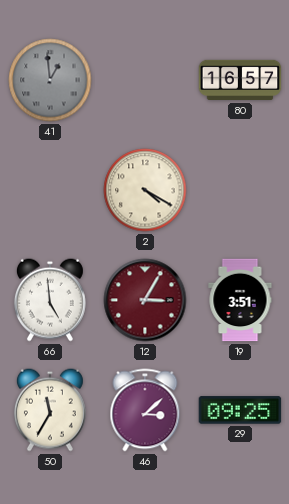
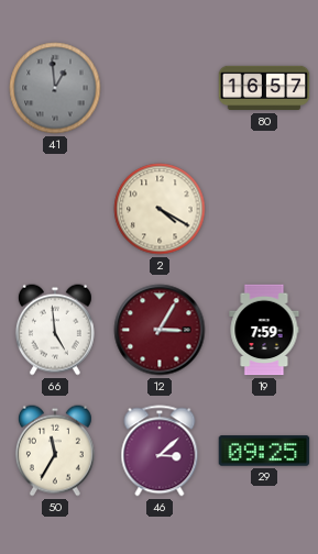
19: 3:51 -> 7:59
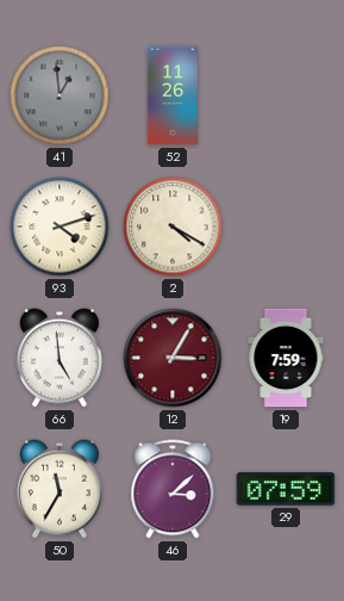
52: none -> 11:26
80: 16:57 -> none
93: none -> 4:12
29: 09:25 -> 07:59
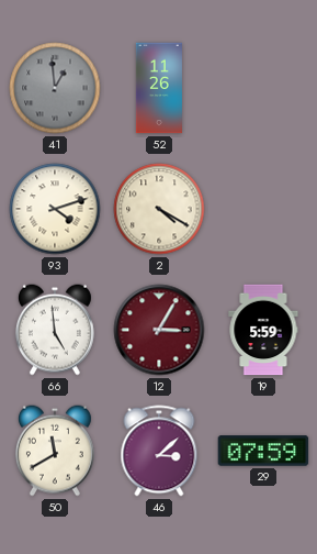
19: 7:59 -> 5:59
50: 11:35 -> 11:40
